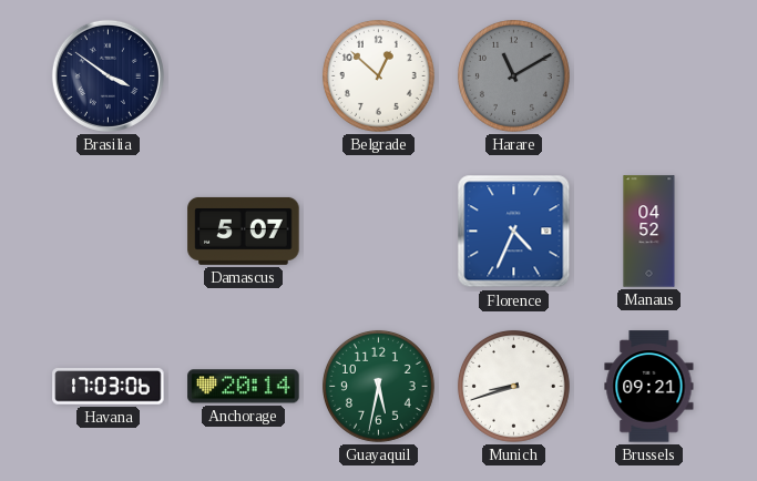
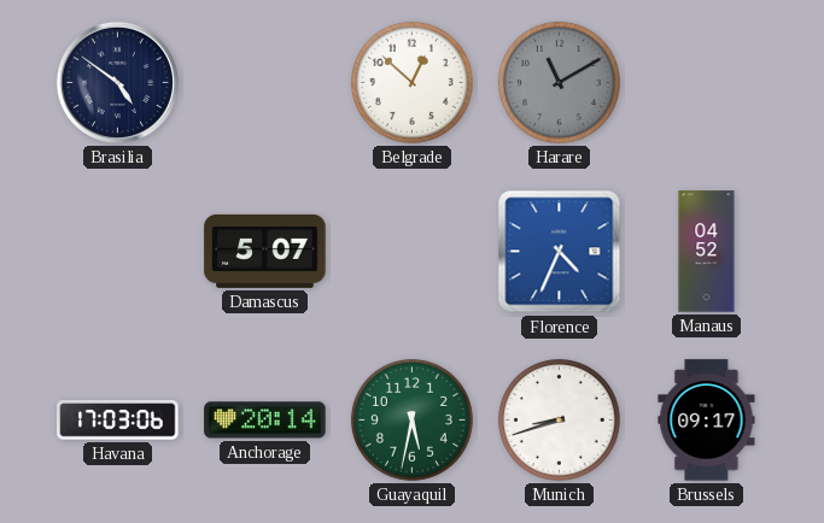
Brasilia: 3:51 -> 4:51
Brussels: 09:21 -> 09:17
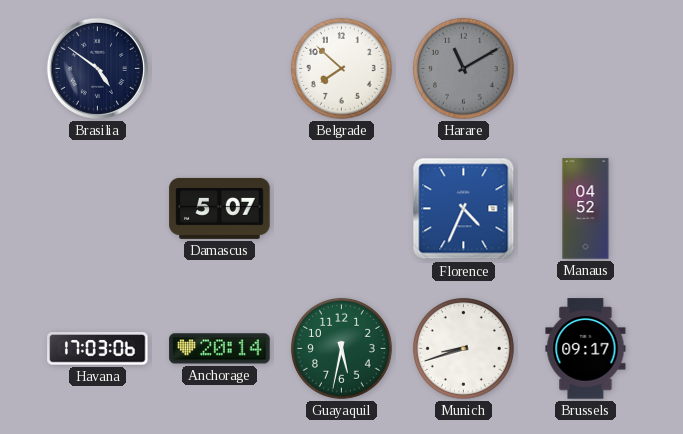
Belgrade: 12:52 -> 7:52
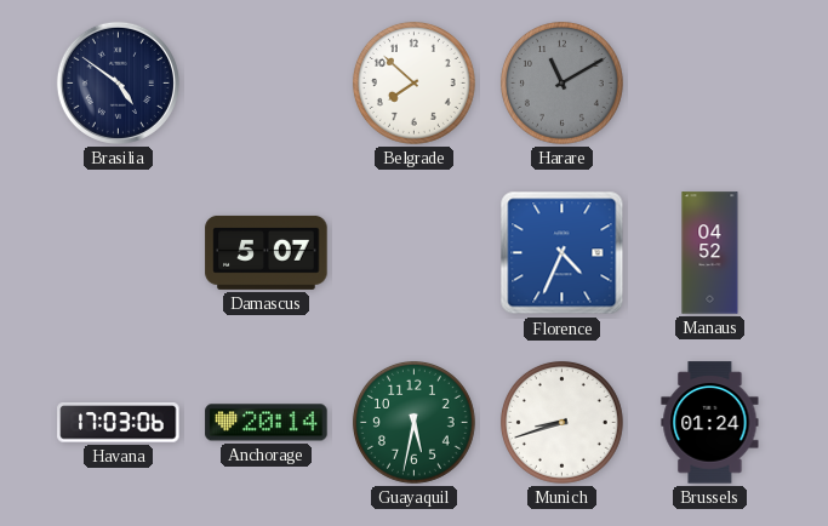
Brussels: 09:17 -> 01:24
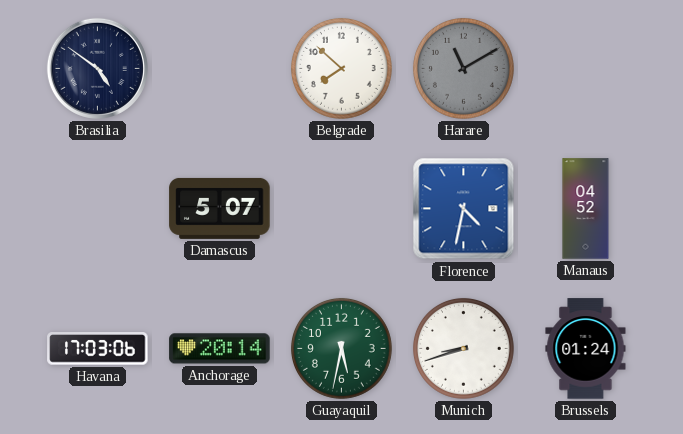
Florence: 4:34 -> 4:32
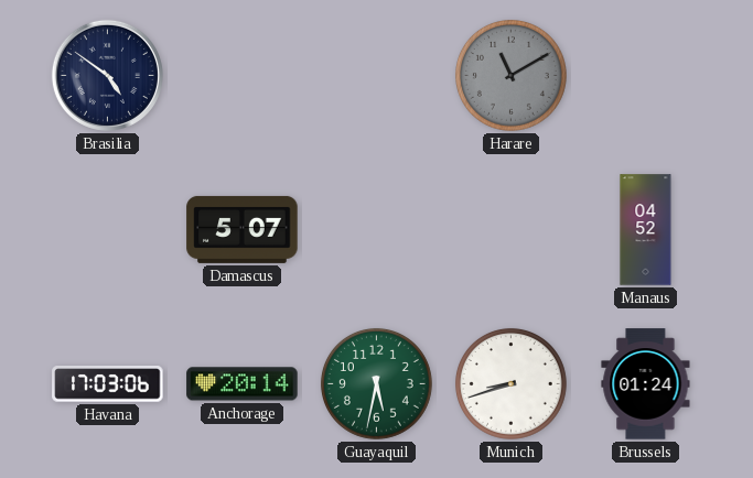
Belgrade: 7:52 -> none
Florence: 4:32 -> none
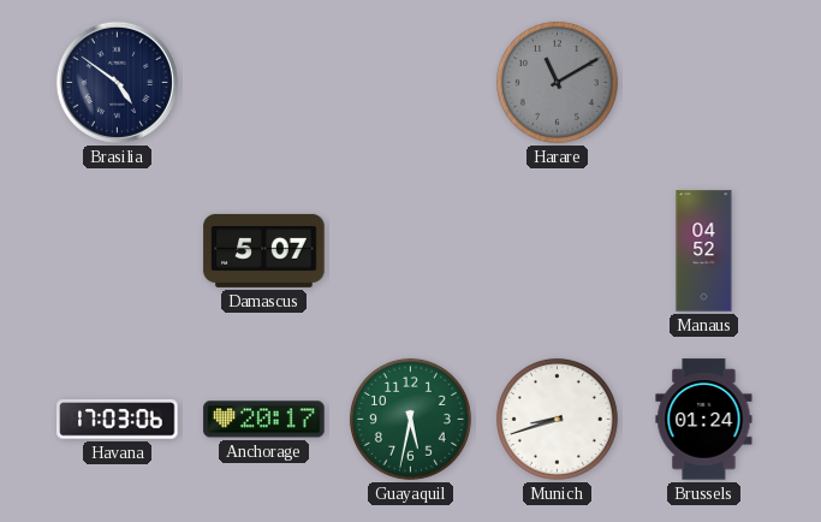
Anchorage: 20:14 -> 20:17
